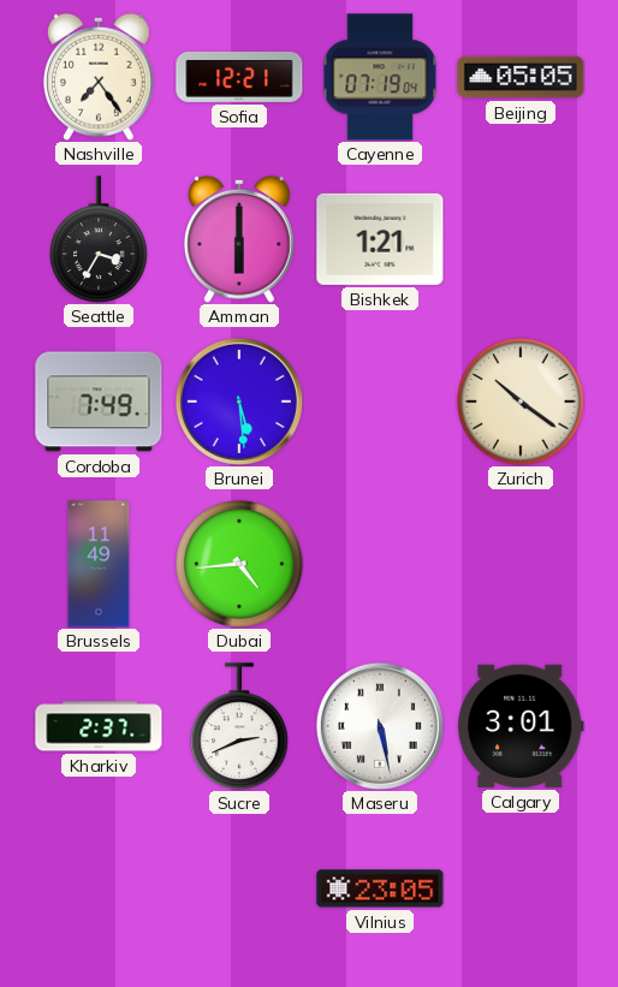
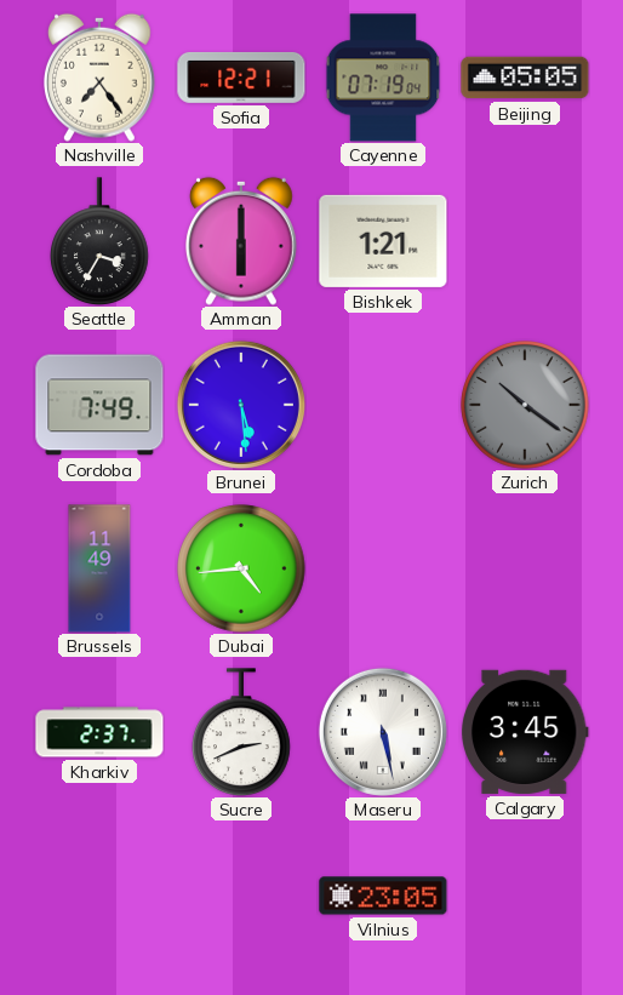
Zurich dial: cream -> grey
Calgary: 3:01 -> 3:45
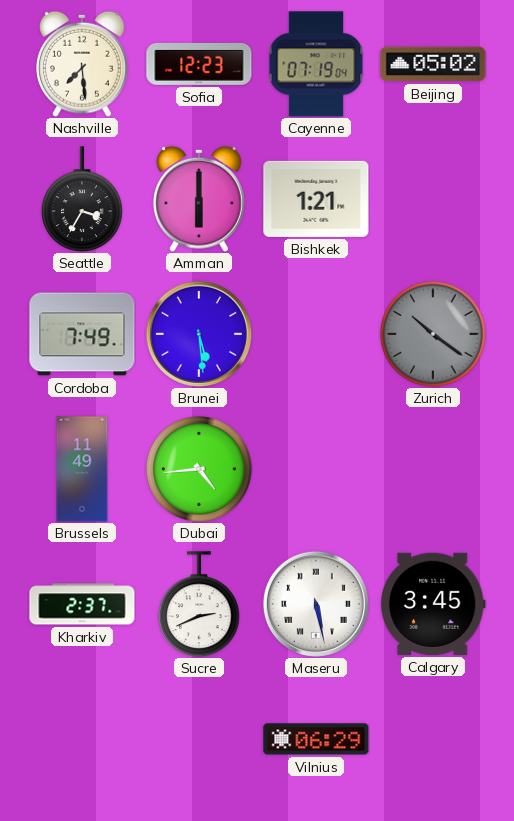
Nashville: 7:24 -> 7:29
Sofia: 12:21 -> 12:23
Beijing: 05:05 -> 05:02
Vilnius: 23:05 -> 06:29
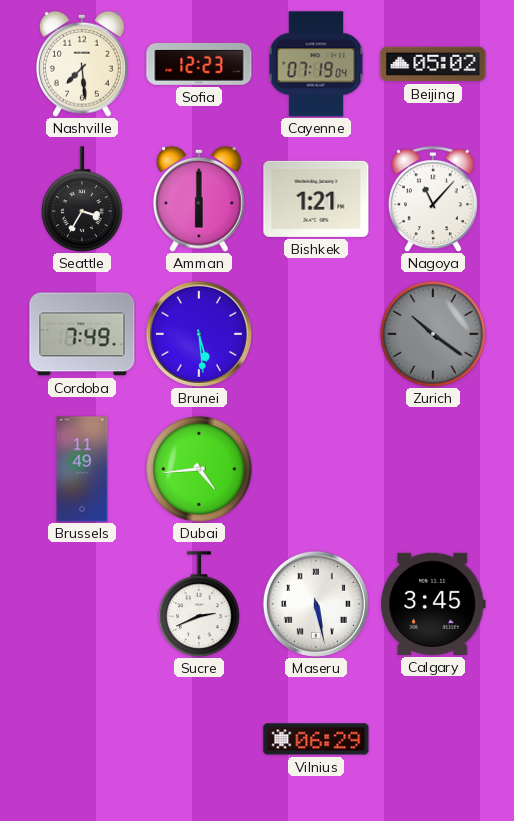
Nagoya: none -> 11:07
Kharkiv: 2:37 -> none
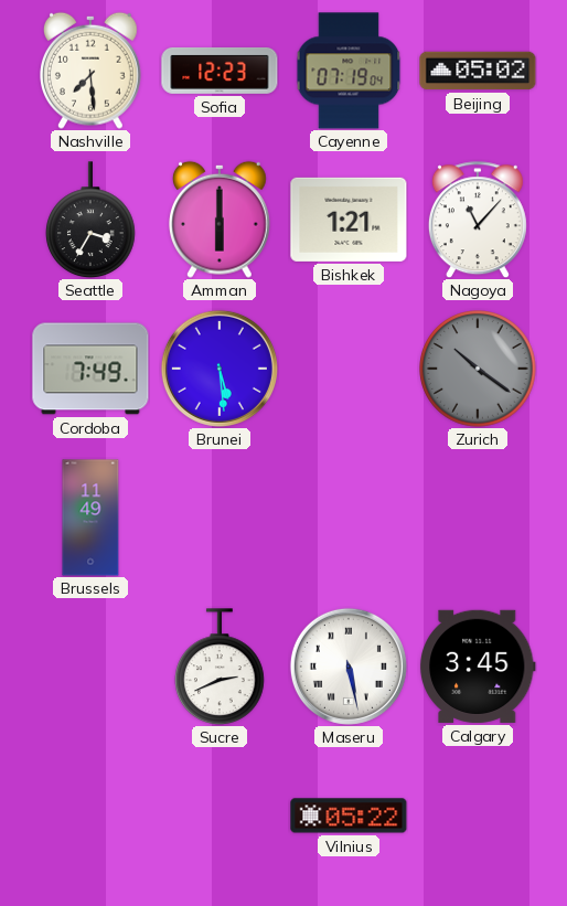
Dubai: 4:44 -> none
Vilnius: 06:29 -> 05:22
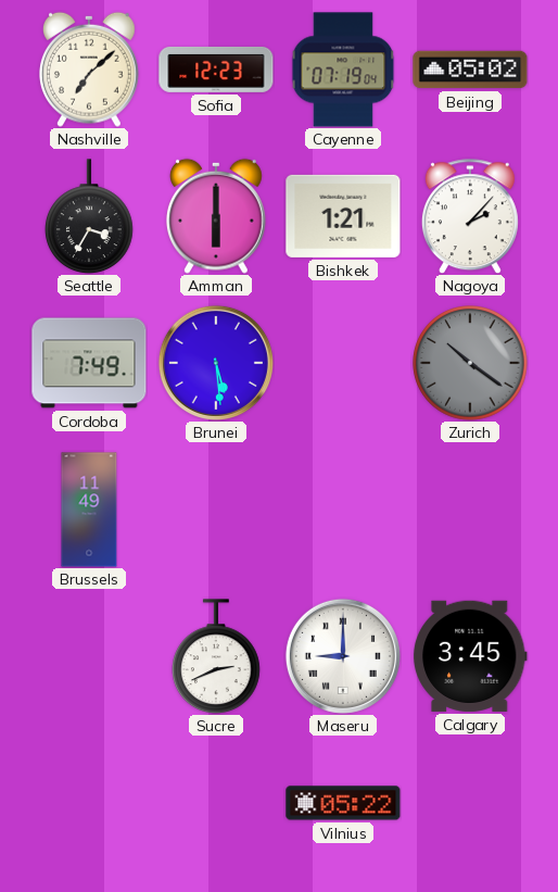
Nashville: 7:29 -> 7:08
Nagoya: 11:07 -> 2:07
Maseru: 5:28 -> 9:00
